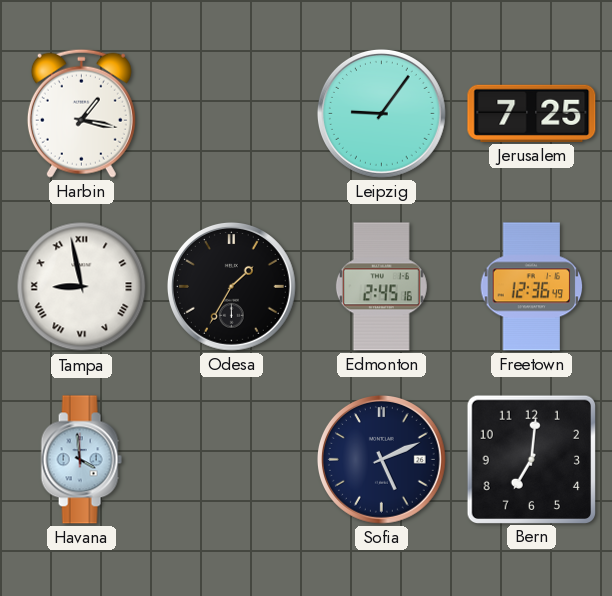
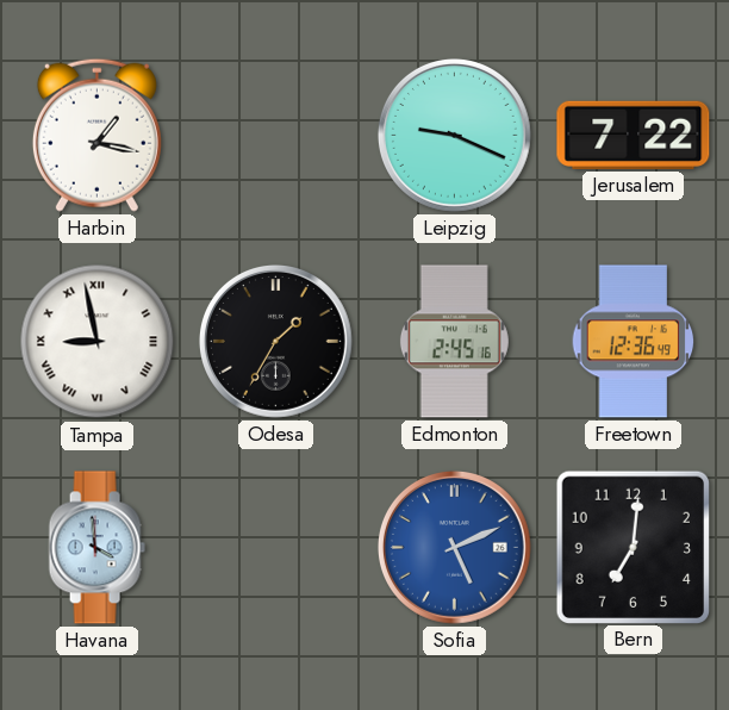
Leipzig: 9:06 -> 9:19
Jerusalem: 7:25 -> 7:22
Sofia dial: navy -> blue
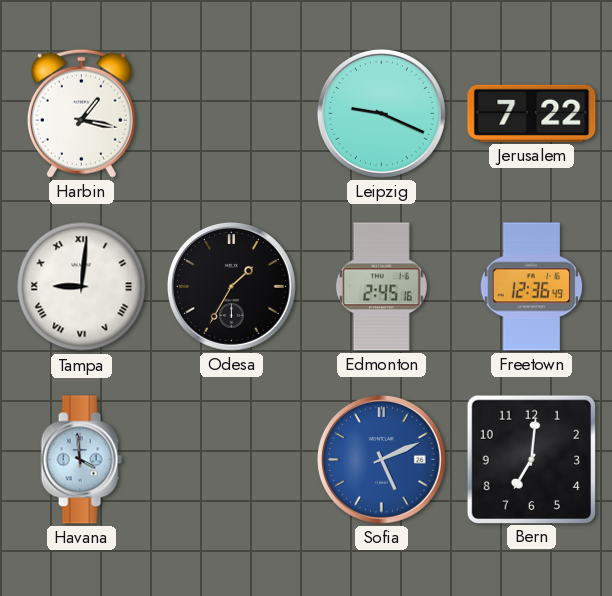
Tampa: 8:58 -> 9:01
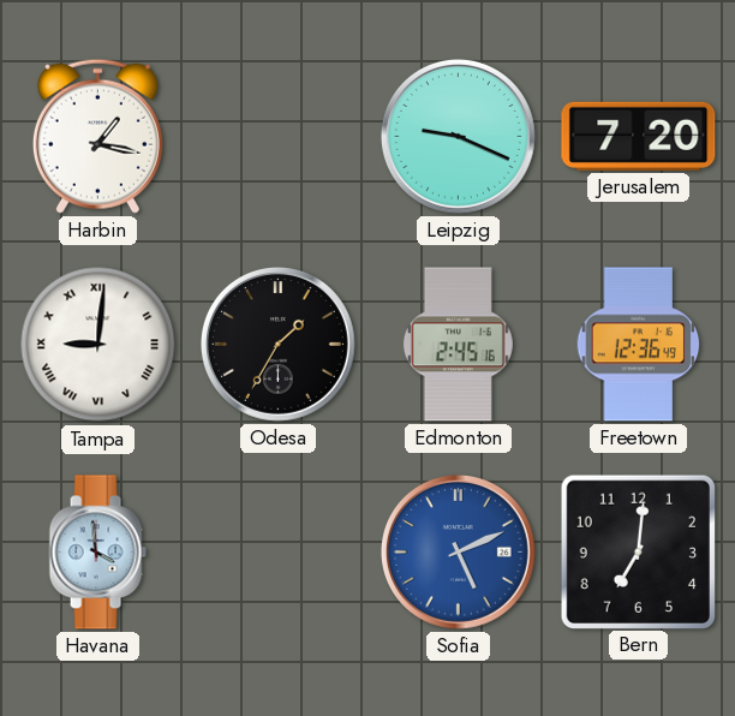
Jerusalem: 7:22 -> 7:20
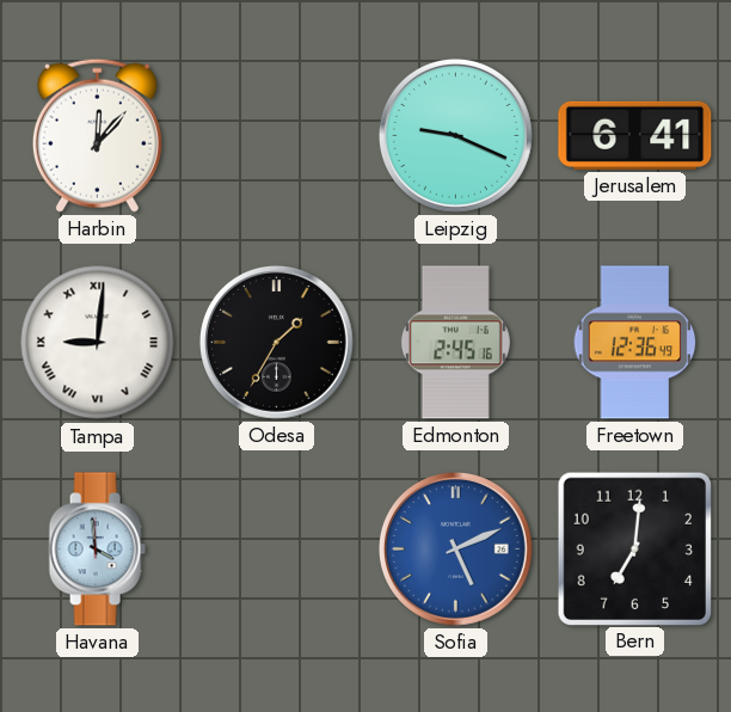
Harbin: 1:17 -> 12:07
Jerusalem: 7:20 -> 6:41
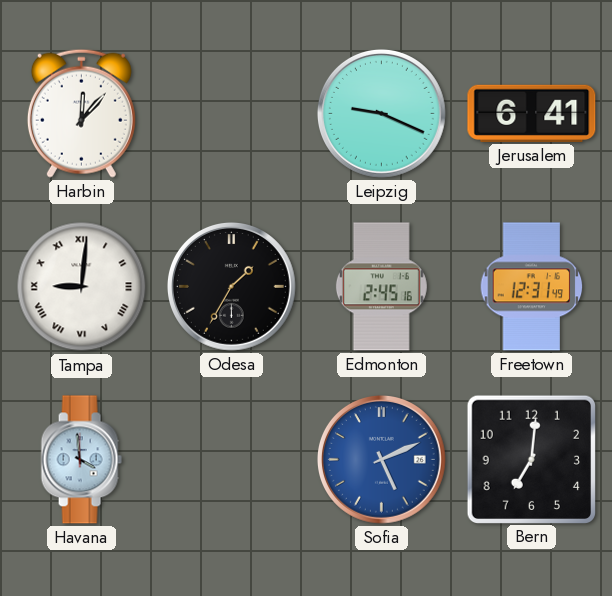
Freetown: 12:36 -> 12:31
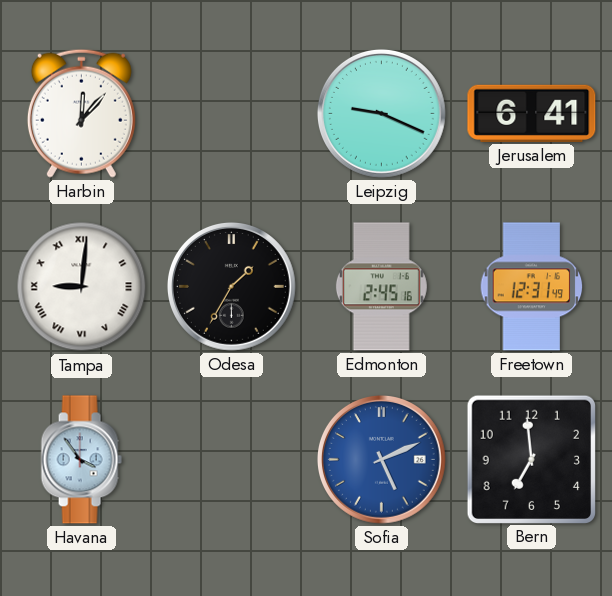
Havana: 3:59 -> 3:54
Bern: 7:01 -> 6:59
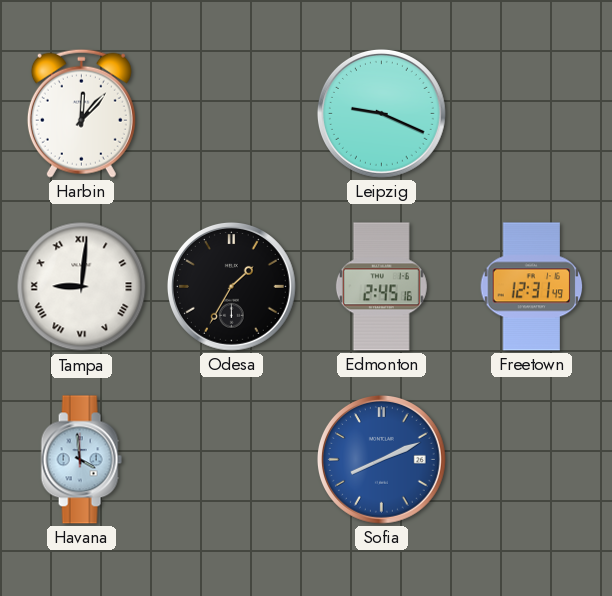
Jerusalem: 6:41 -> none
Havana: 3:54 -> 3:59
Sofia: 5:11 -> 8:11
Bern: 6:59 -> none
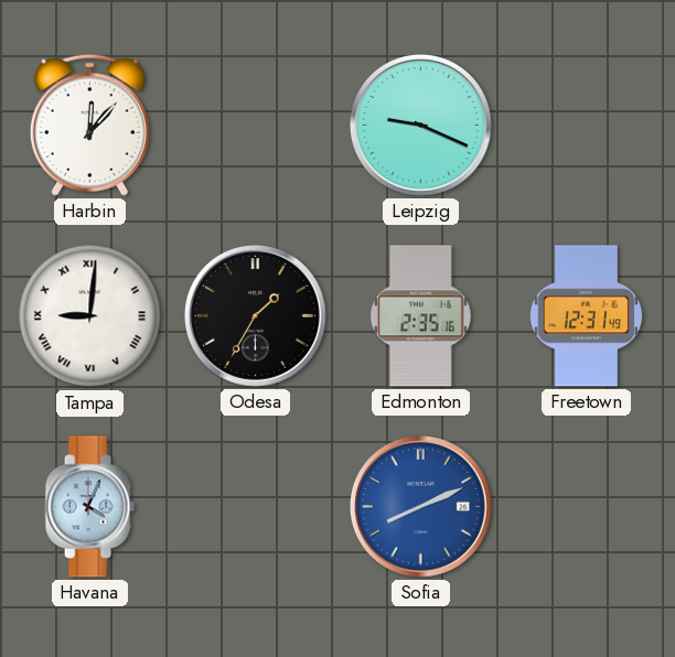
Edmonton: 2:45 -> 2:35
Havana: 3:59 -> 4:04
